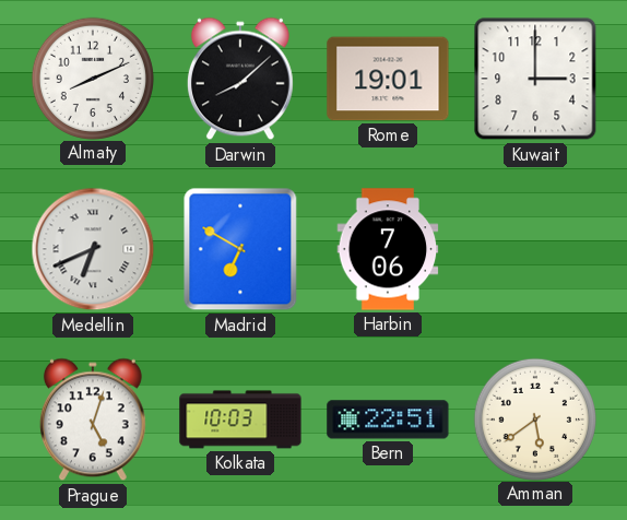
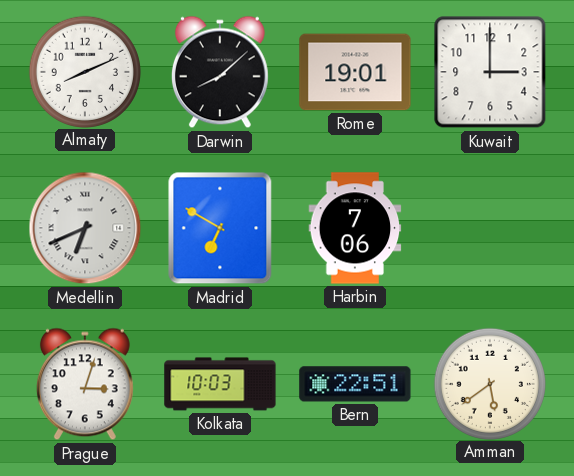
Prague: 5:03 -> 3:03
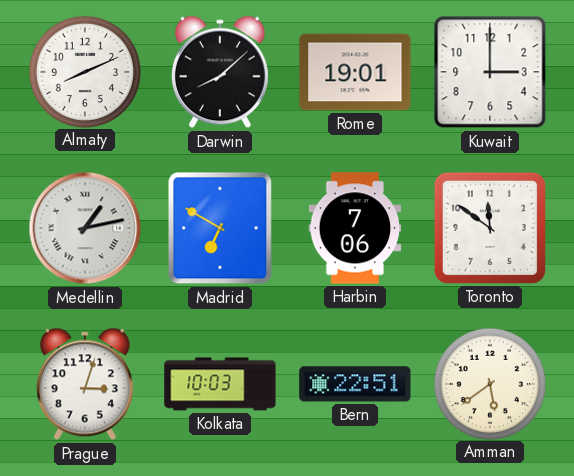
Medellin: 6:41 -> 1:13
Toronto: none -> 11:51
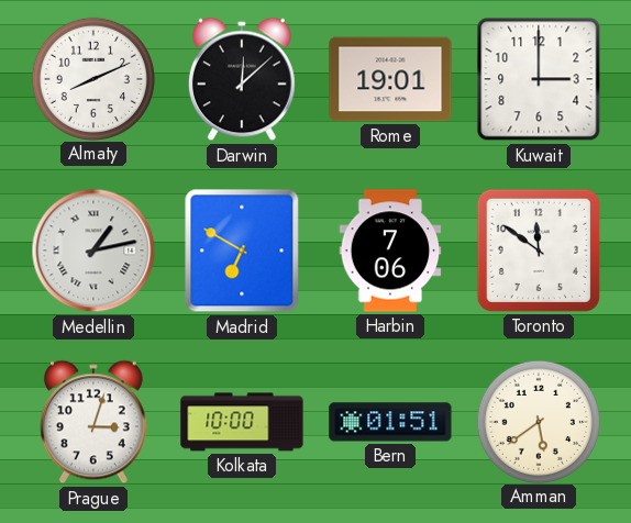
Darwin: 8:08 -> 12:08
Kolkata: 10:03 -> 10:00
Bern: 22:51 -> 01:51
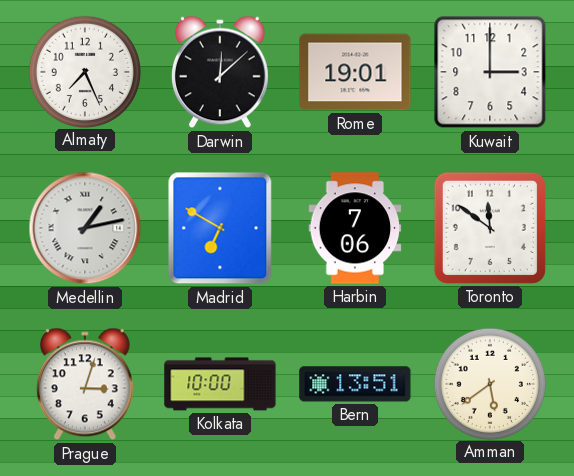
Almaty: 8:11 -> 7:26
Bern: 01:51 -> 13:51
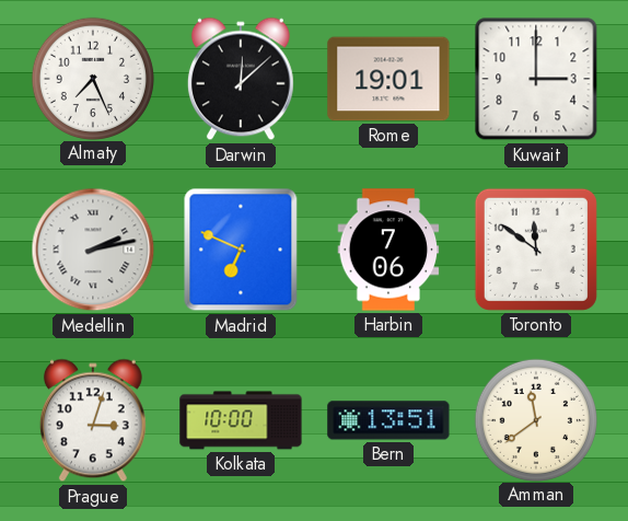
Medellin: 1:13 -> 2:13
Madrid: 6:50 -> 6:49
Amman: 5:39 -> 11:39
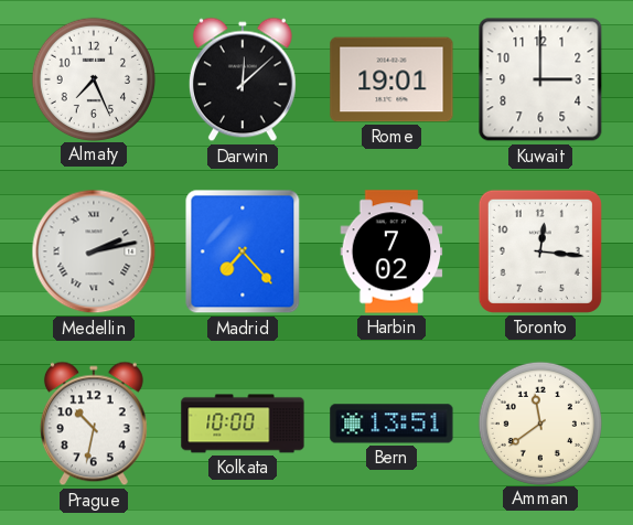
Madrid: 6:49 -> 7:23
Harbin: 7:06 -> 7:02
Toronto: 11:51 -> 12:16
Prague: 3:03 -> 10:32
